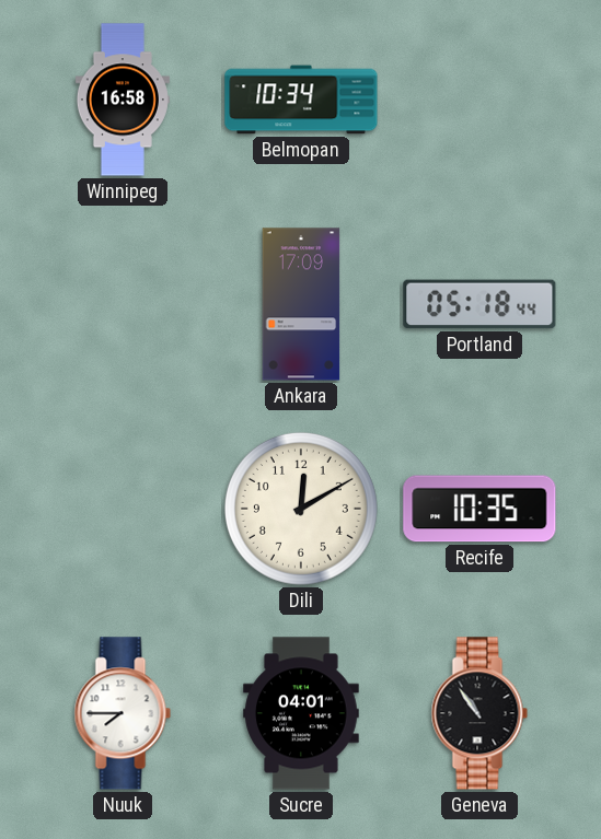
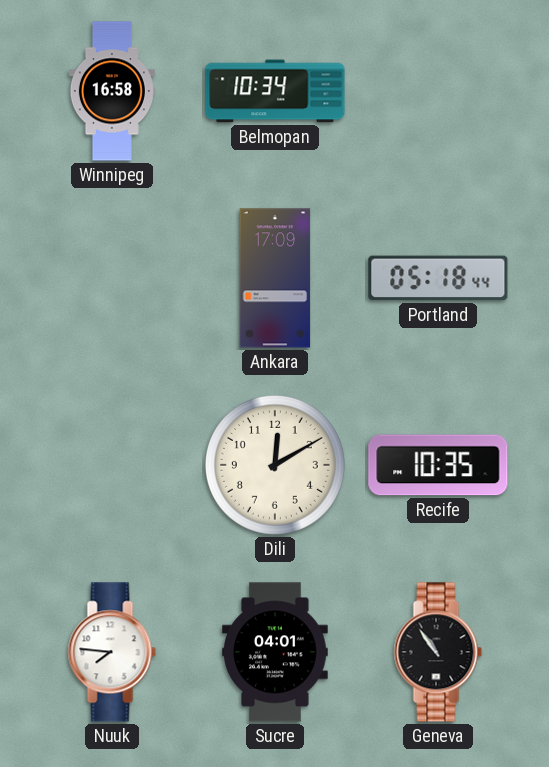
Nuuk: 7:45 -> 7:46
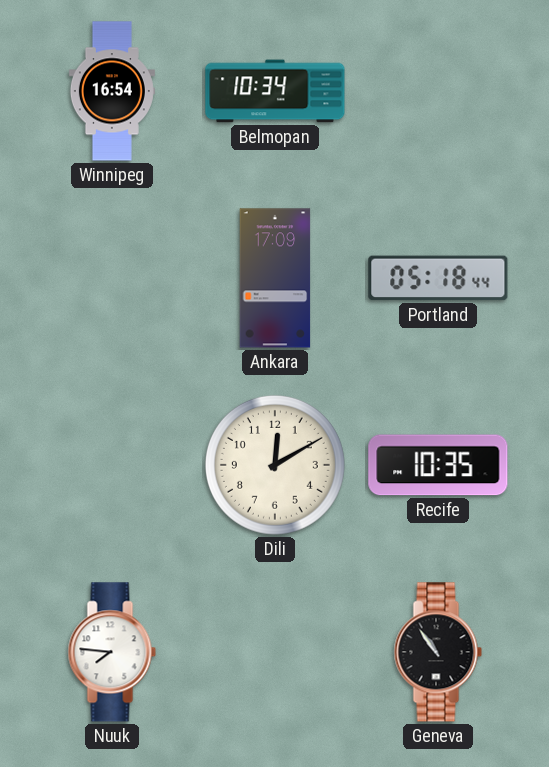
Winnipeg: 16:58 -> 16:54
Sucre: 04:01 -> none
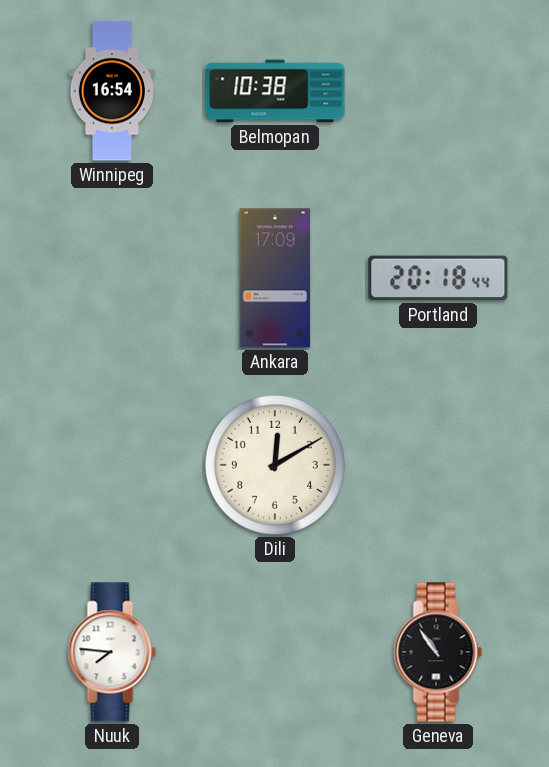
Belmopan: 10:34 -> 10:38
Portland: 05:18 -> 20:18
Recife: 10:35 -> none
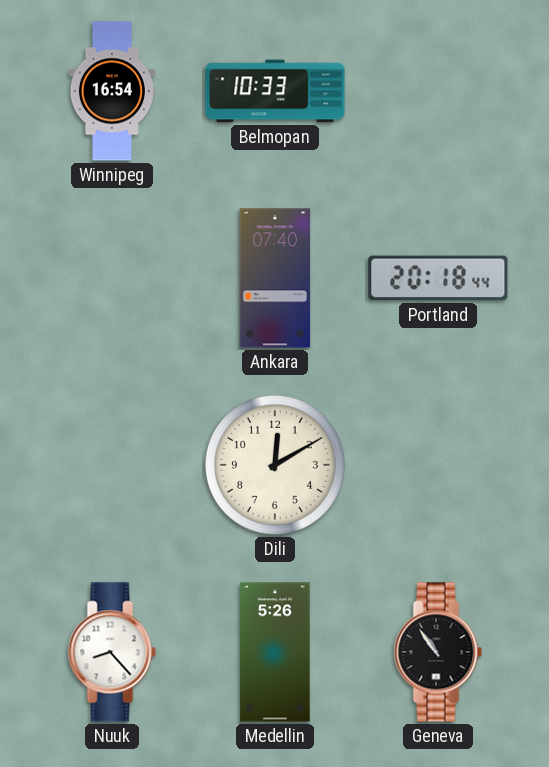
Belmopan: 10:38 -> 10:33
Ankara: 17:09 -> 07:40
Nuuk: 7:46 -> 8:23
Medellin: none -> 5:26
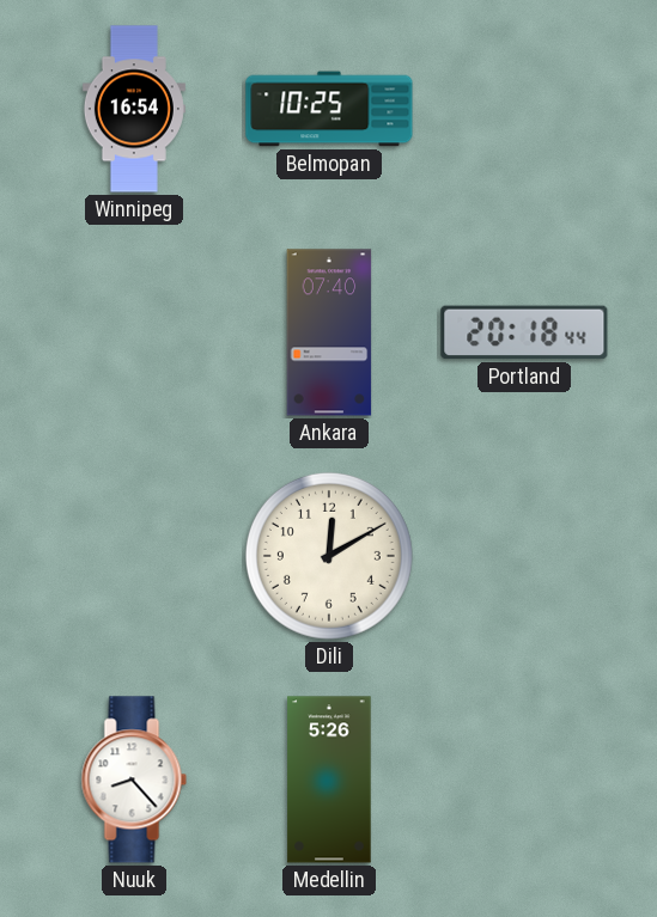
Belmopan: 10:33 -> 10:25
Geneva: 10:54 -> none
